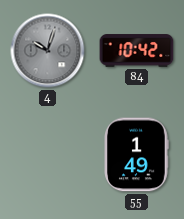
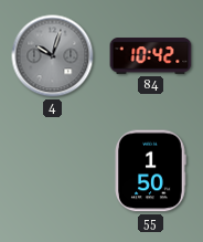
55: 1:49 -> 1:50
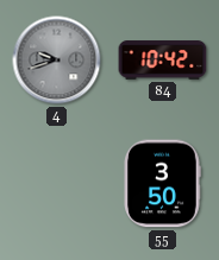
4: 10:03 -> 9:42
55: 1:50 -> 3:50
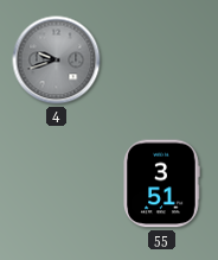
84: 10:42 -> none
55: 3:50 -> 3:51
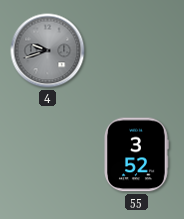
55: 3:51 -> 3:52
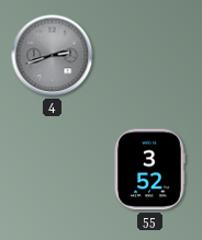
4: 9:42 -> 2:42
